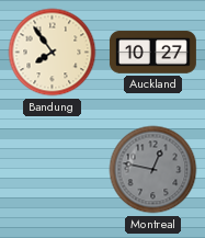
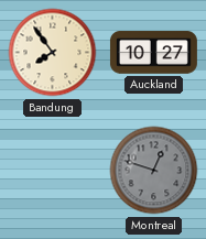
Montreal: 12:47 -> 12:48
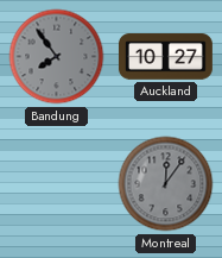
Bandung dial: cream -> grey
Montreal: 12:48 -> 12:06
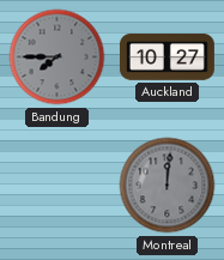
Bandung: 7:54 -> 7:45
Montreal: 12:06 -> 12:01
